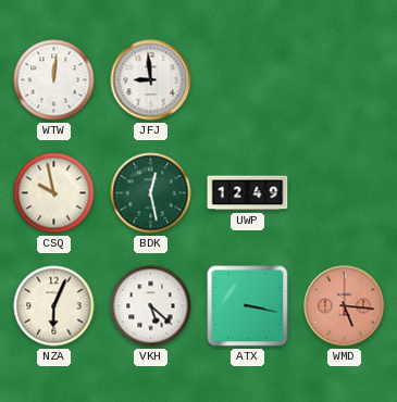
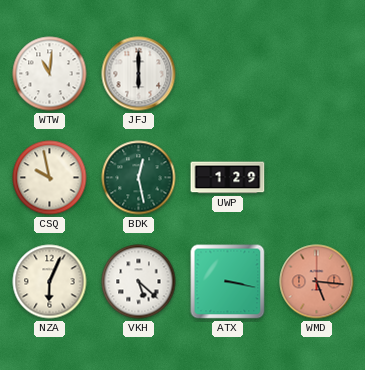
WTW: 12:01 -> 11:01
JFJ: 8:59 -> 6:00
UWP: 12:49 -> 1:29
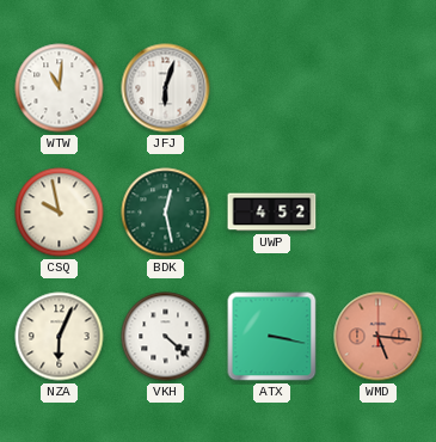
JFJ: 6:00 -> 6:03
UWP: 1:29 -> 4:52
VKH: 5:22 -> 4:22
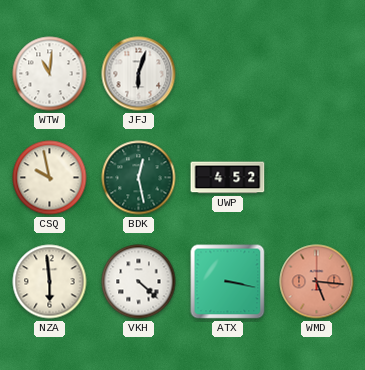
NZA: 6:04 -> 5:59
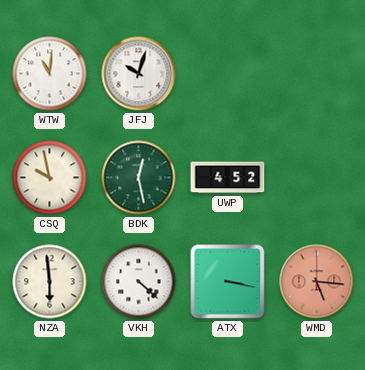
JFJ: 6:03 -> 10:03
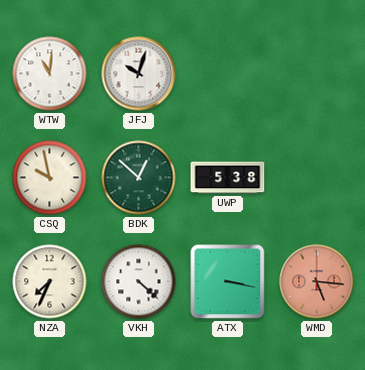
BDK: 12:28 -> 12:52
UWP: 4:52 -> 5:38
NZA: 5:59 -> 7:34
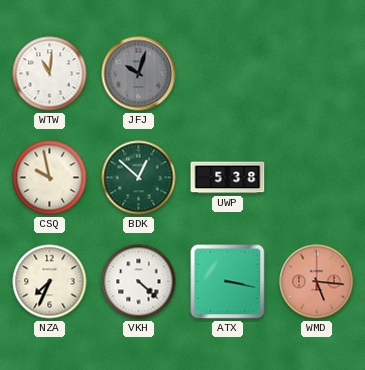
JFJ dial: white -> grey
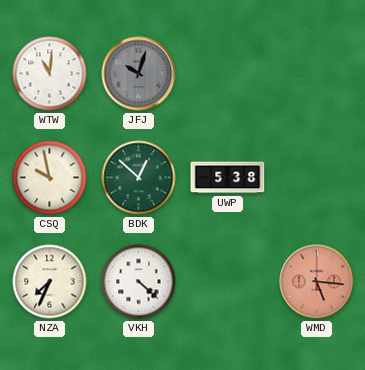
ATX: 3:17 -> none
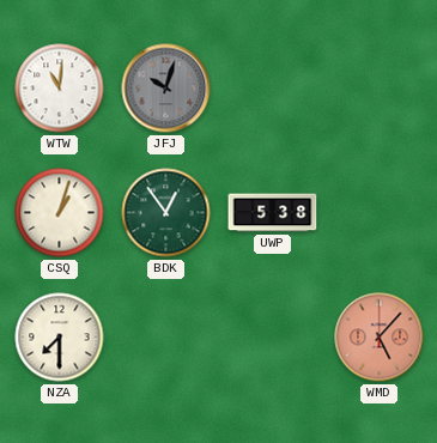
CSQ: 9:58 -> 1:03
BDK: 12:52 -> 12:54
NZA: 7:34 -> 7:30
VKH: 4:22 -> none
WMD: 5:16 -> 5:07
